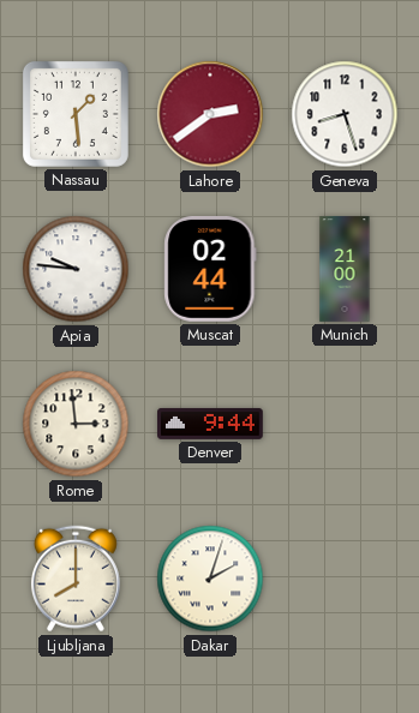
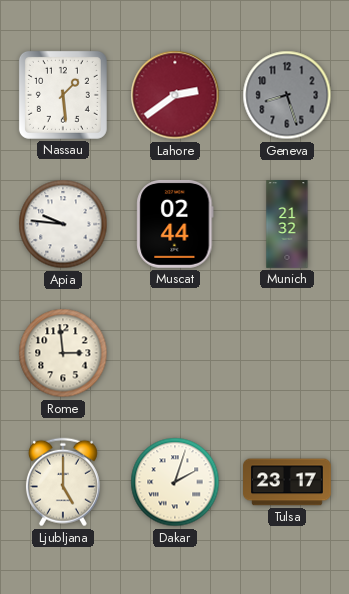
Geneva dial: white -> grey
Munich: 21:00 -> 21:32
Denver: 9:44 -> none
Ljubljana: 8:00 -> 5:00
Tulsa: none -> 23:17
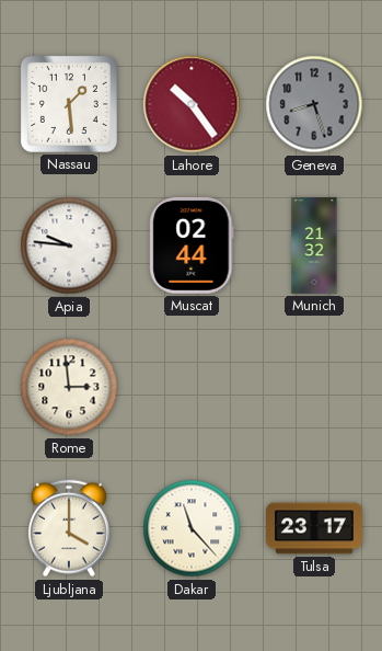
Lahore: 2:39 -> 10:24
Ljubljana: 5:00 -> 4:00
Dakar: 2:03 -> 11:23
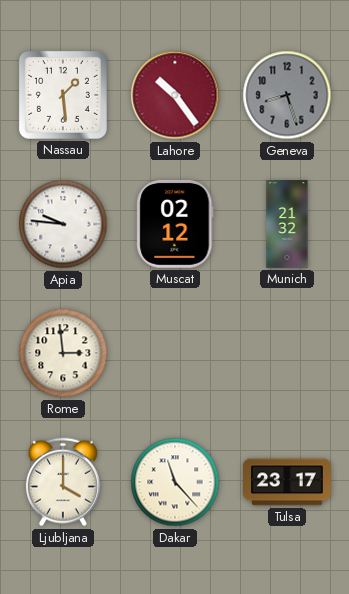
Muscat: 02:44 -> 02:12
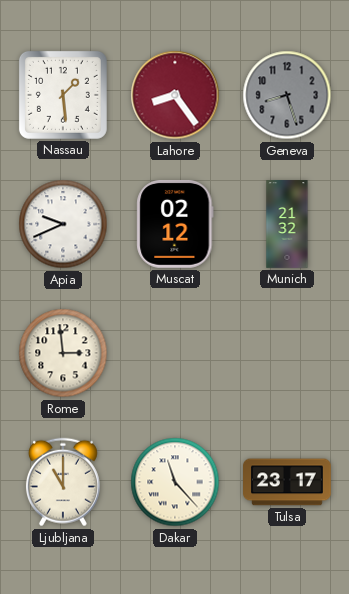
Lahore: 10:24 -> 8:24
Apia: 9:46 -> 9:41
Ljubljana: 4:00 -> 11:00
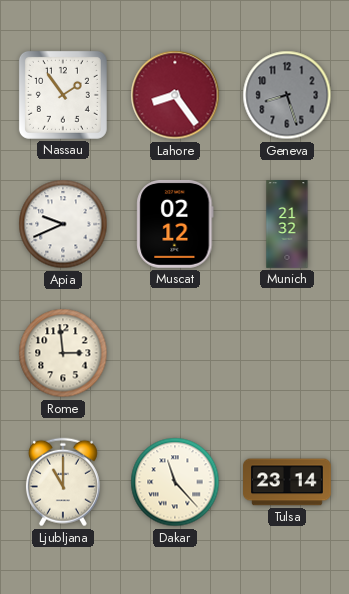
Nassau: 1:29 -> 1:54
Tulsa: 23:17 -> 23:14
